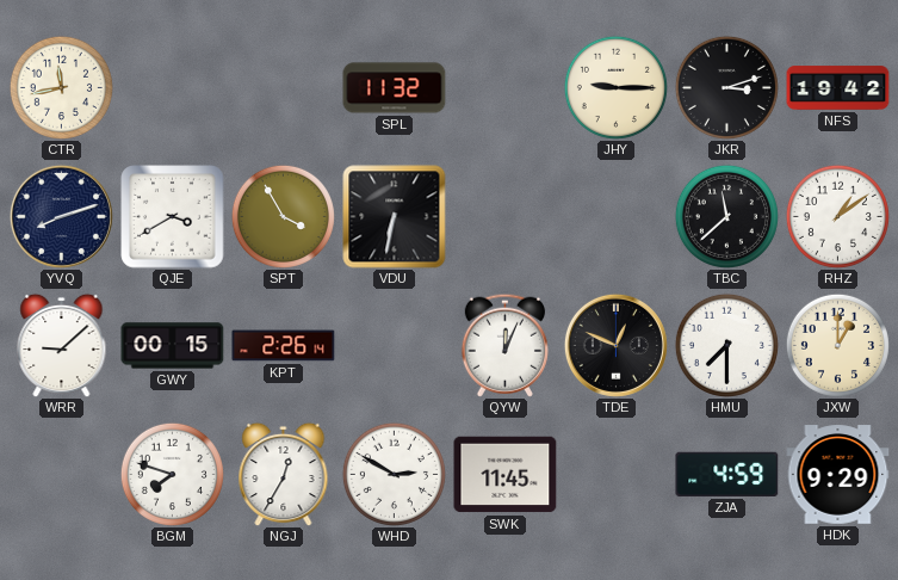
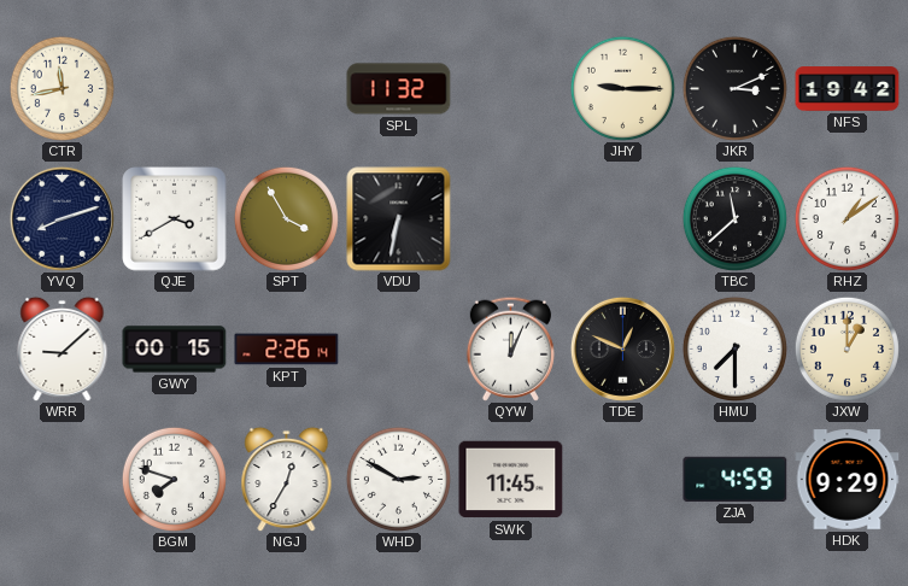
JKR: 3:12 -> 3:11
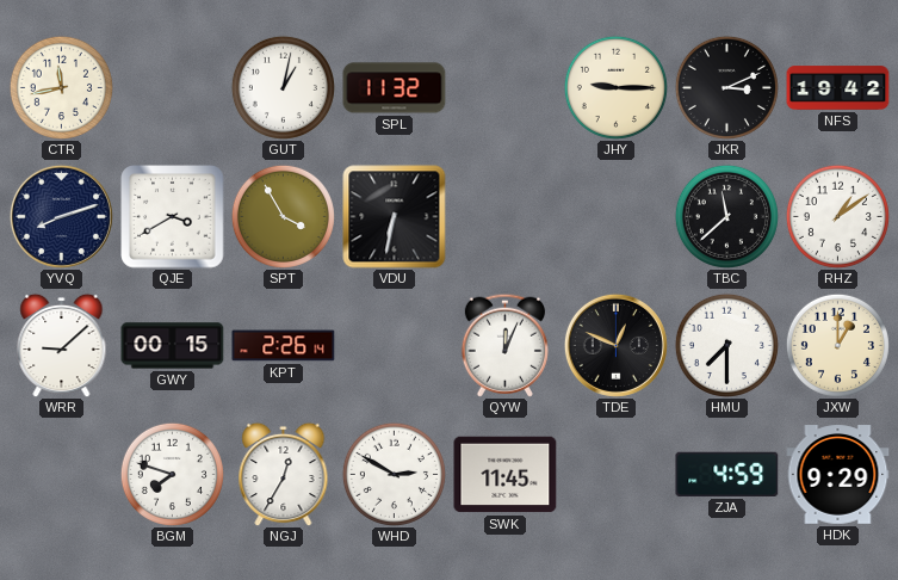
GUT: none -> 1:02
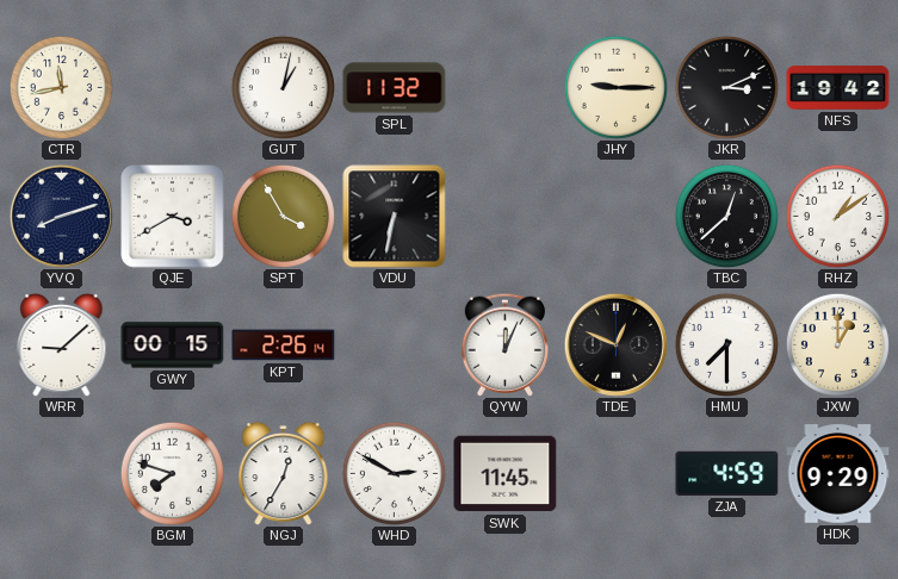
TBC: 11:38 -> 12:38
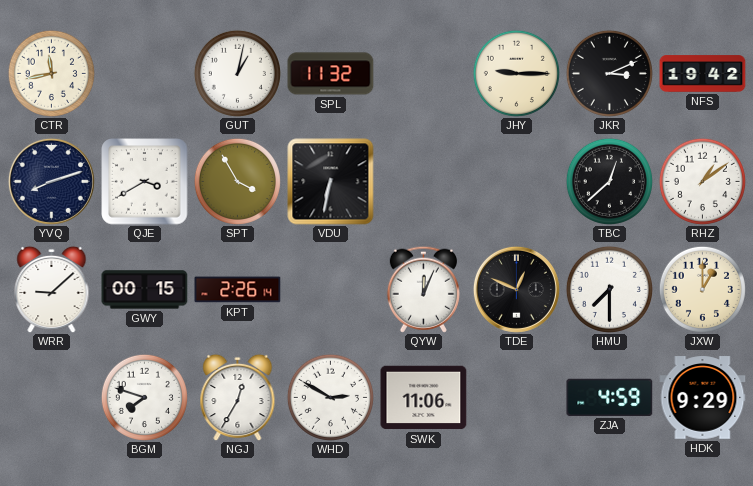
SWK: 11:45 -> 11:06
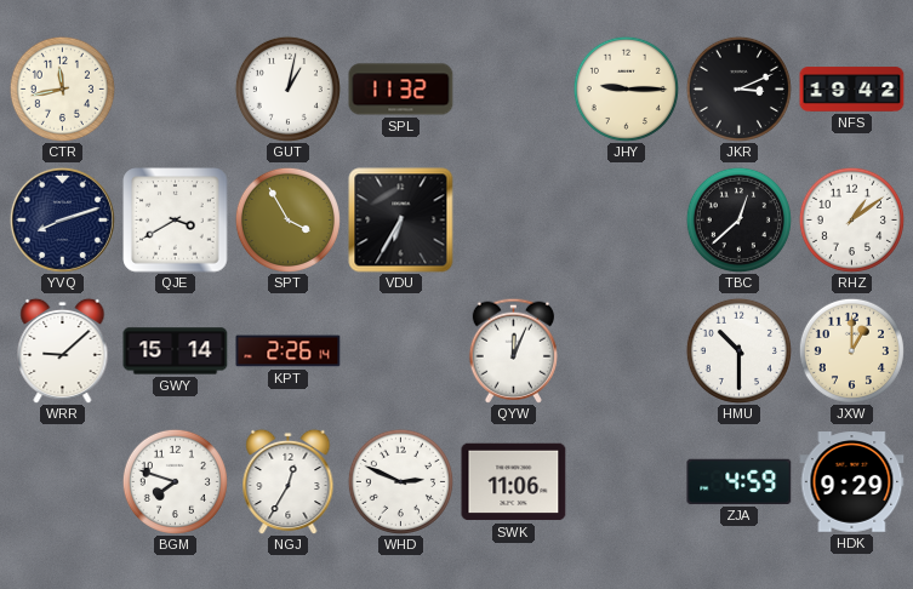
VDU: 6:32 -> 6:35
GWY: 00:15 -> 15:14
TDE: 12:49 -> none
HMU: 7:30 -> 10:30
WHD: 2:50 -> 2:49
